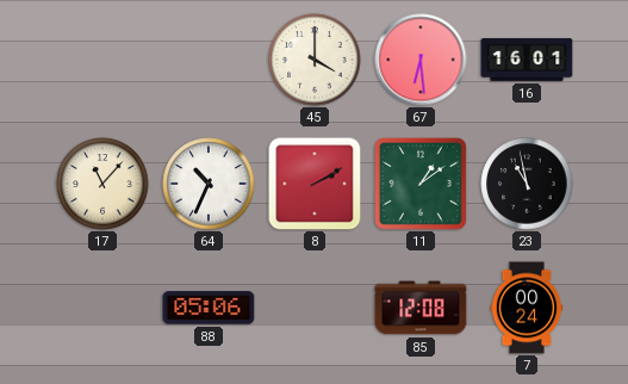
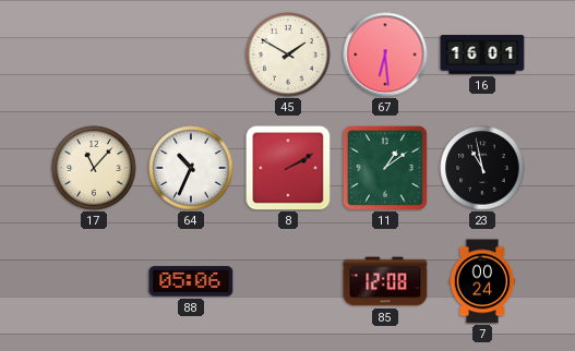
45: 4:00 -> 1:50
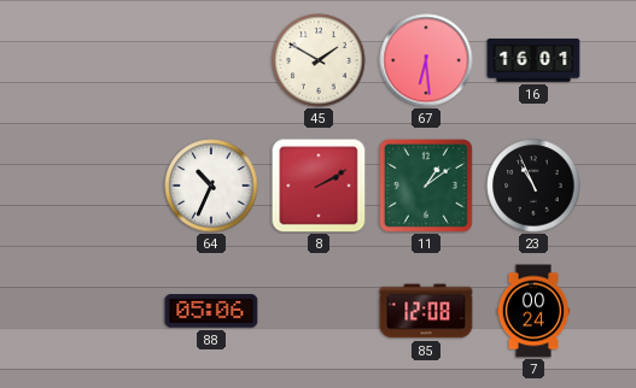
17: 11:07 -> none
23: 10:58 -> 10:56
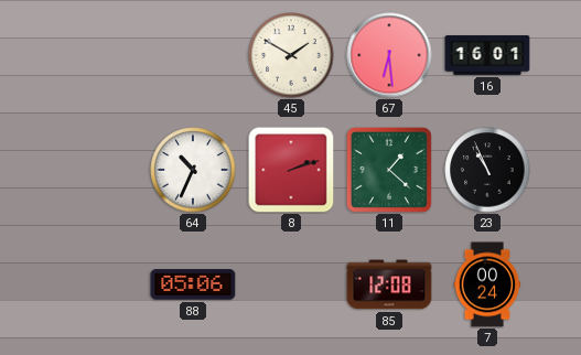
8: 2:10 -> 2:12
11: 1:09 -> 1:22
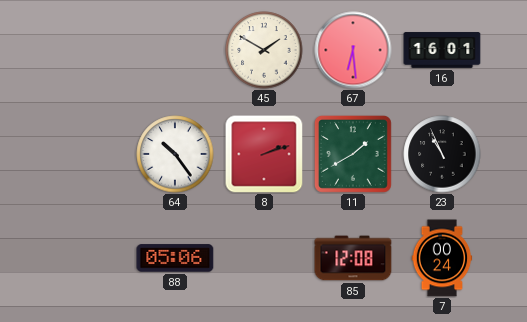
64: 10:34 -> 10:24
11: 1:22 -> 1:40
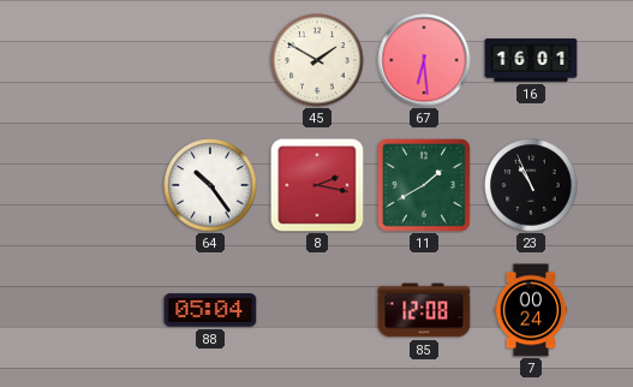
8: 2:12 -> 2:17
88: 05:06 -> 05:04
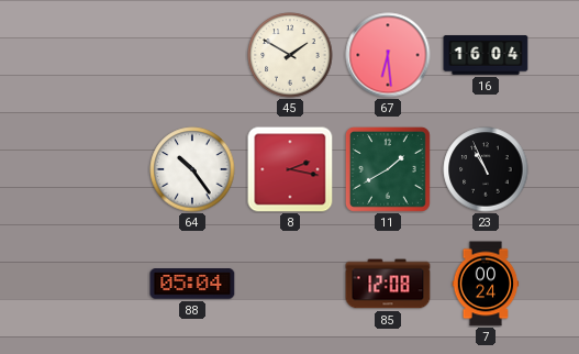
16: 16:01 -> 16:04
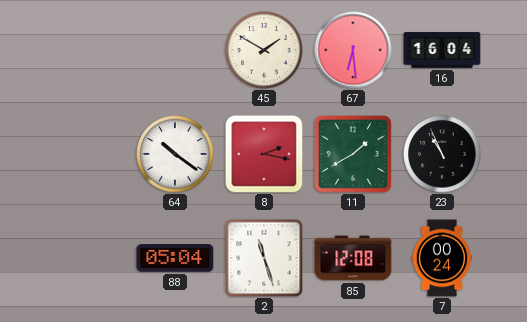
64: 10:24 -> 10:21
2: none -> 11:27
